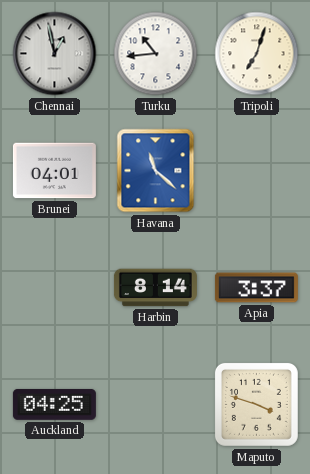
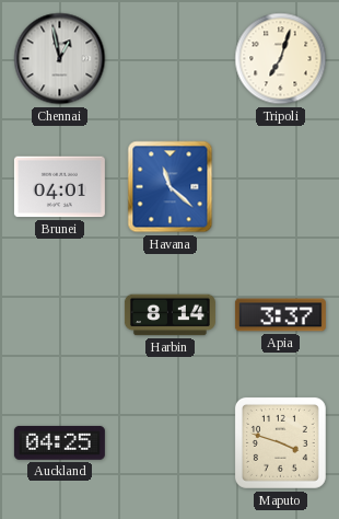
Turku: 10:44 -> none
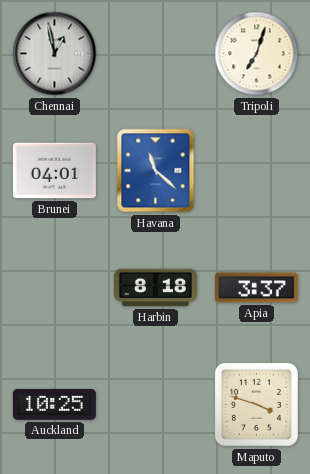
Harbin: 8:14 -> 8:18
Auckland: 04:25 -> 10:25
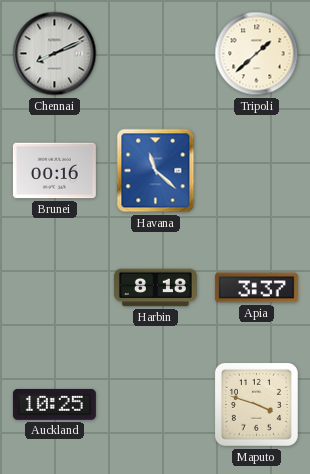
Chennai: 12:58 -> 8:11
Tripoli: 7:03 -> 1:38
Brunei: 04:01 -> 00:16
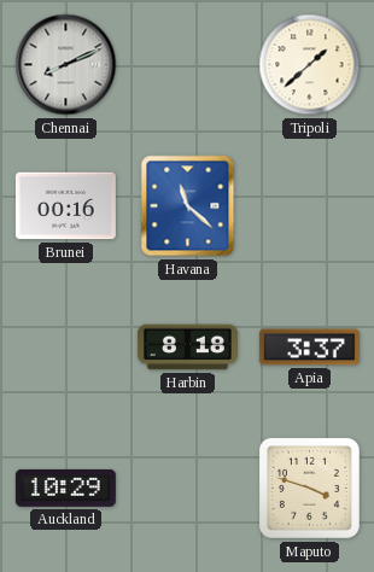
Auckland: 10:25 -> 10:29
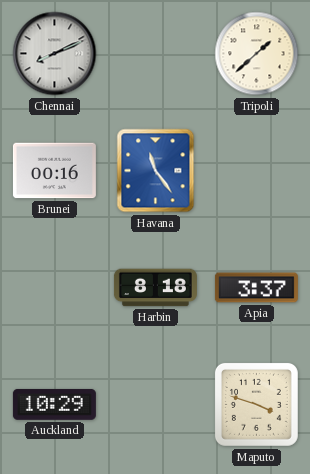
Havana: 11:22 -> 11:24
